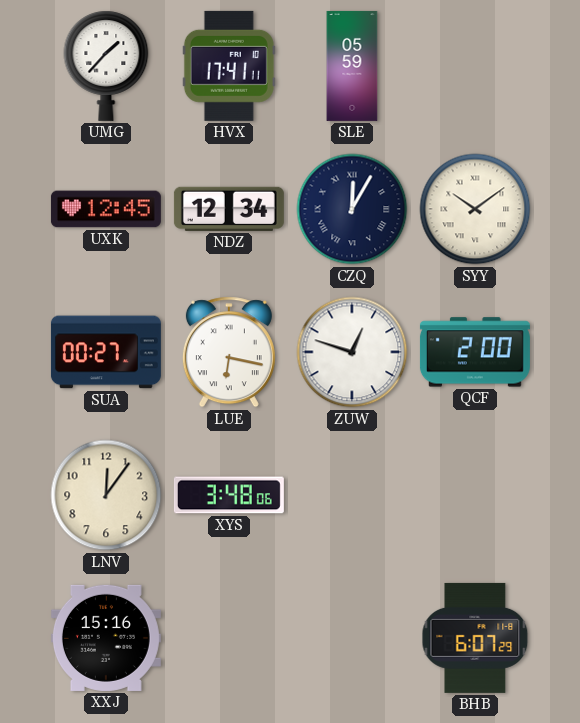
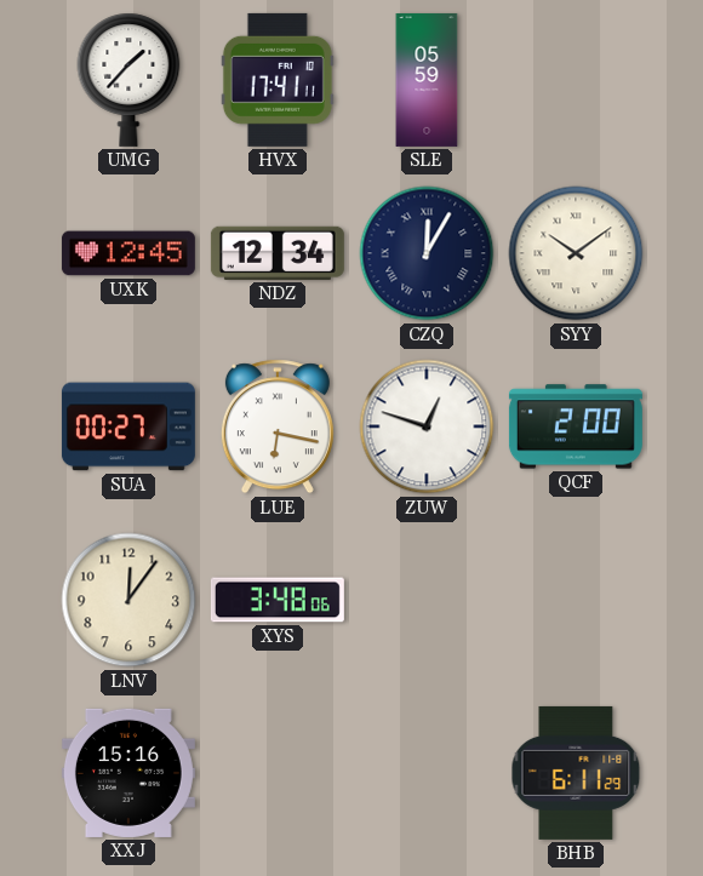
BHB: 6:07 -> 6:11
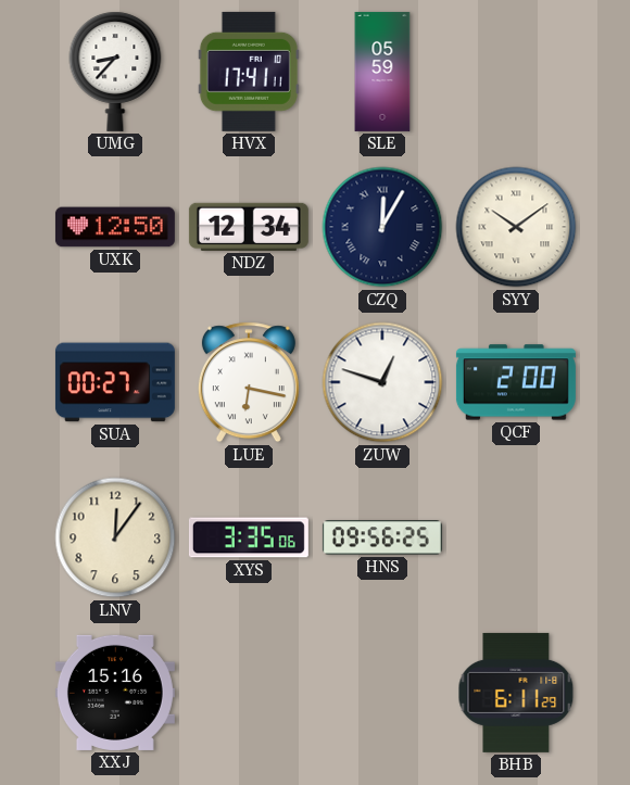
UMG: 1:37 -> 8:37
UXK: 12:45 -> 12:50
XYS: 3:48 -> 3:35
HNS: none -> 09:56
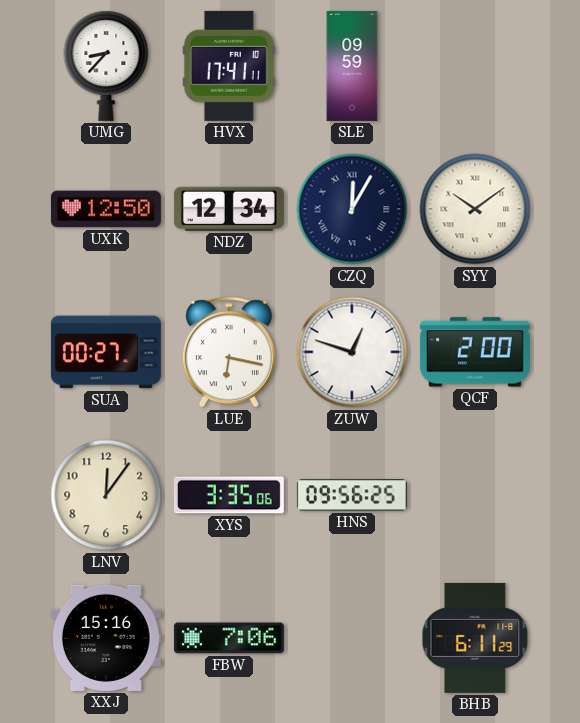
SLE: 05:59 -> 09:59
FBW: none -> 7:06
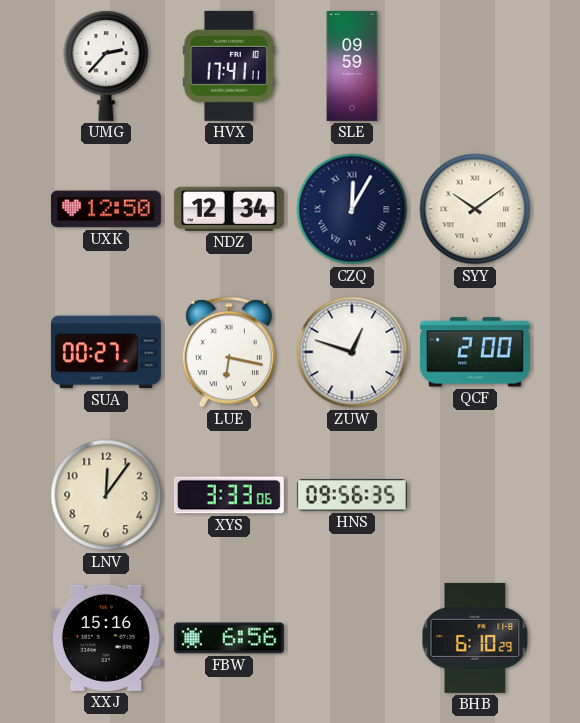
UMG: 8:37 -> 2:37
XYS: 3:35 -> 3:33
HNS: 09:56:25 -> 09:56:35
FBW: 7:06 -> 6:56
BHB: 6:11 -> 6:10
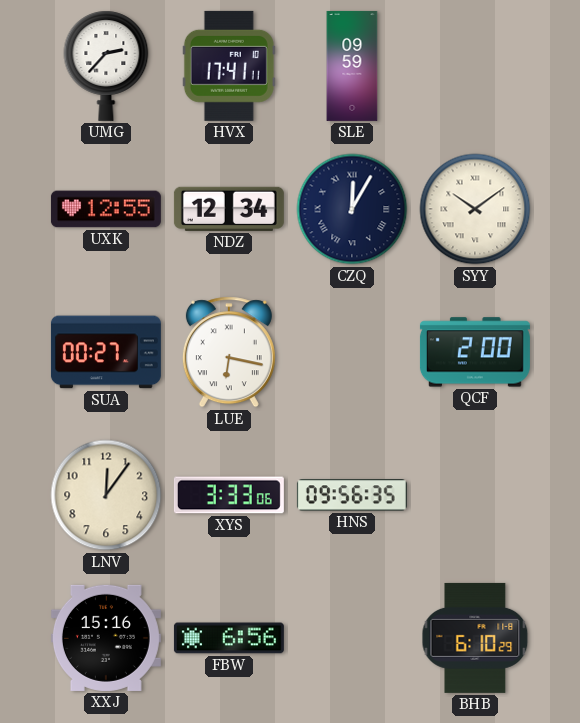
UXK: 12:50 -> 12:55
ZUW: 12:48 -> none
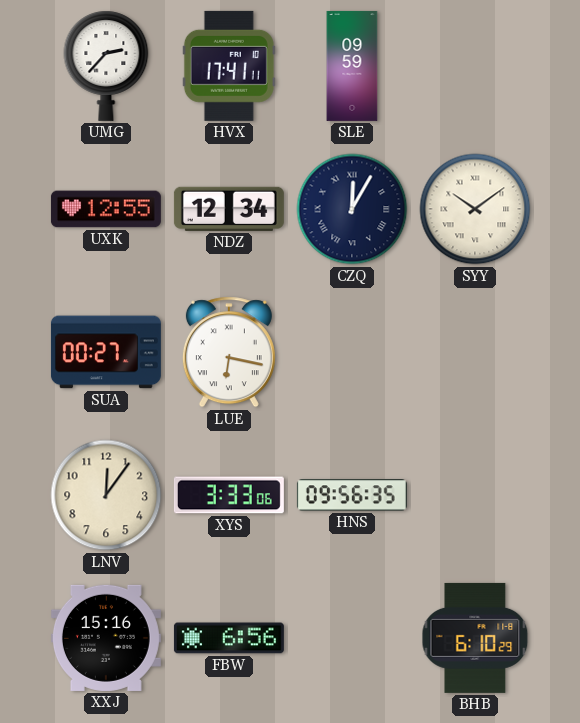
QCF: 2:00 -> none
